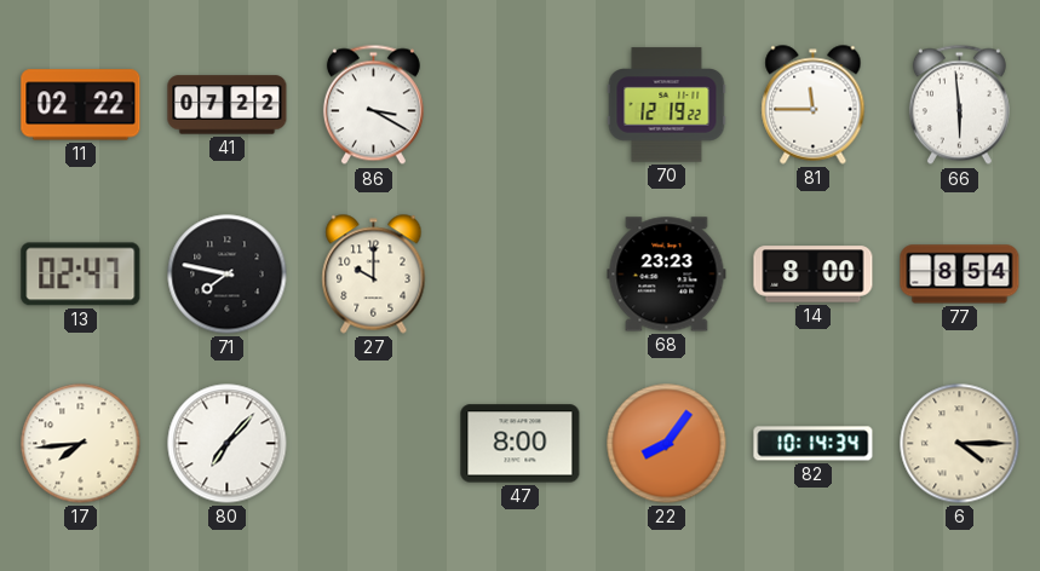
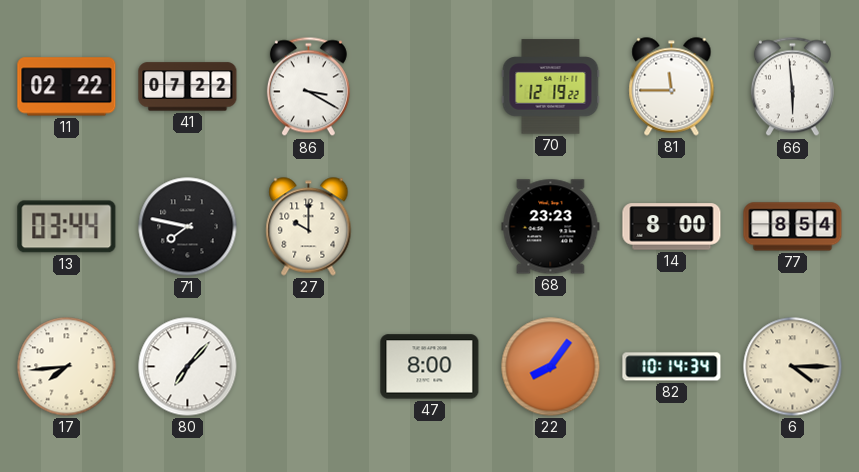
13: 02:47 -> 03:44
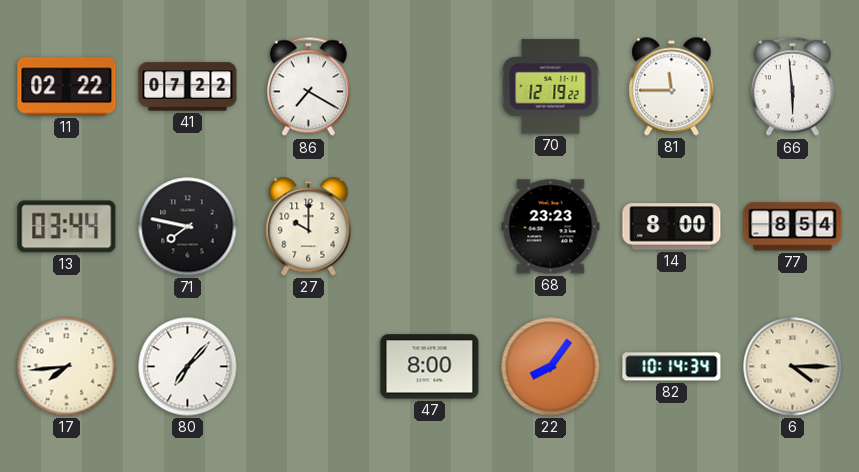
86: 3:20 -> 7:20
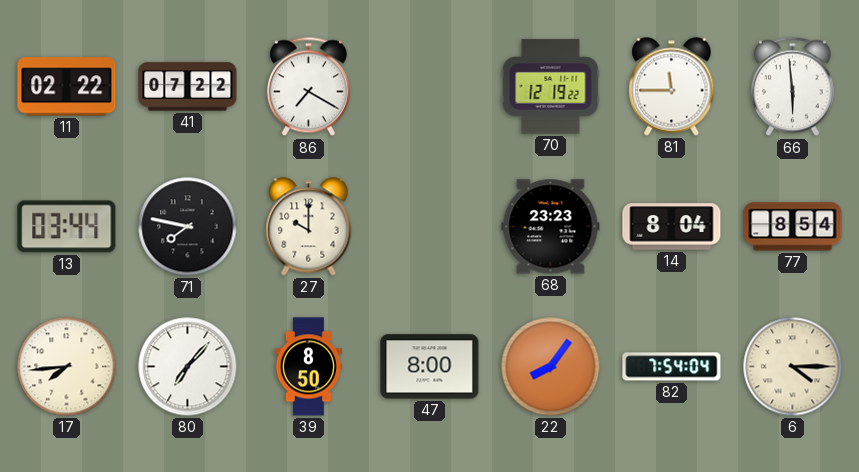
14: 8:00 -> 8:04
39: none -> 8:50
82: 10:14 -> 7:54
